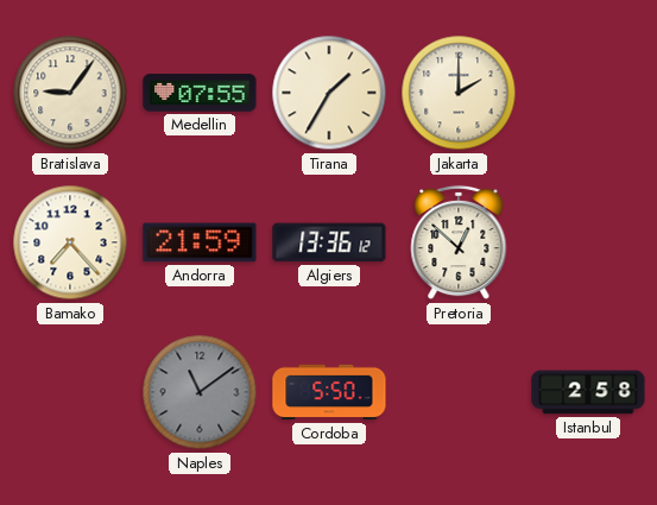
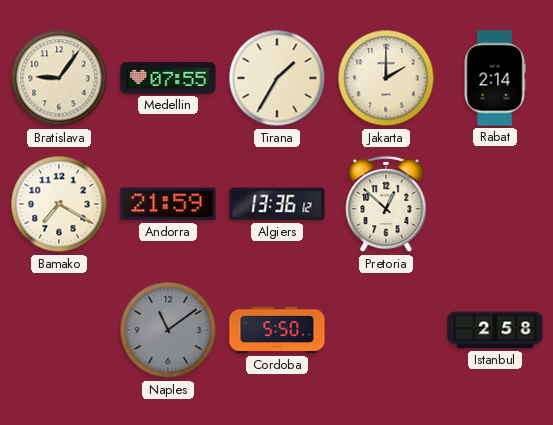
Rabat: none -> 2:14
Bamako: 7:23 -> 7:20
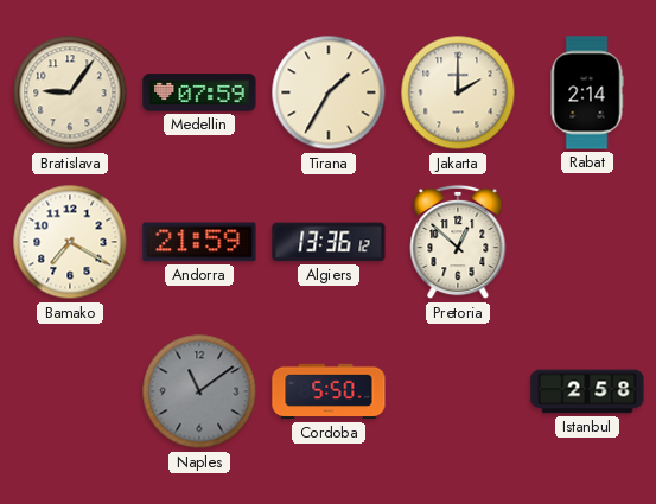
Medellin: 07:55 -> 07:59
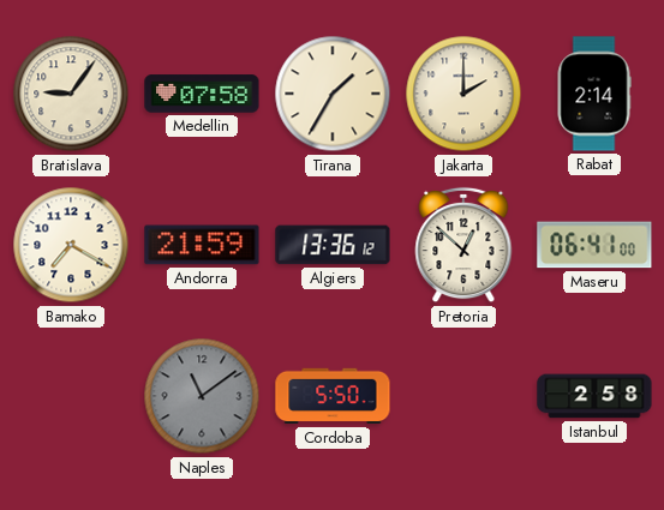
Medellin: 07:59 -> 07:58
Maseru: none -> 06:41
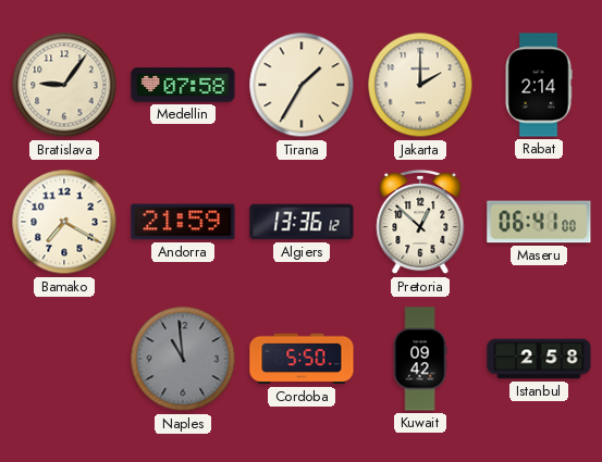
Naples: 11:09 -> 10:59
Kuwait: none -> 09:42
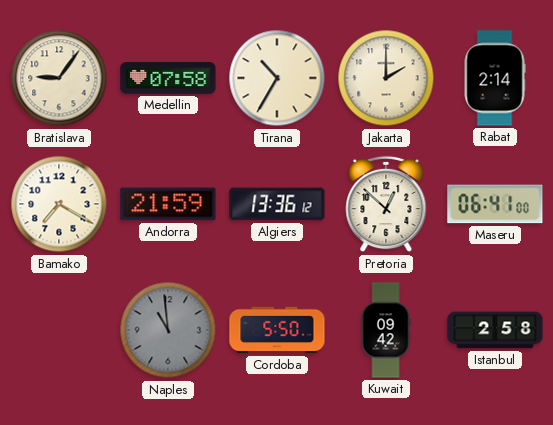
Tirana: 1:35 -> 10:35
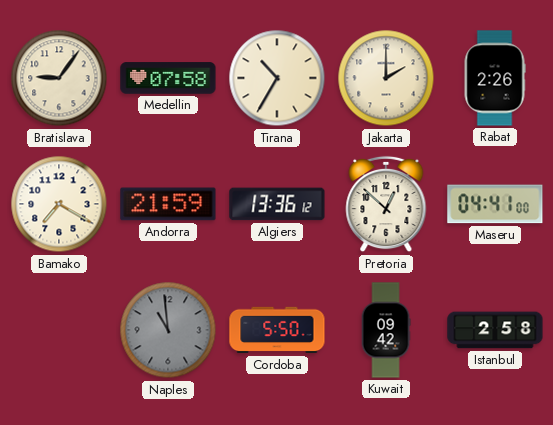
Rabat: 2:14 -> 2:26
Maseru: 06:41 -> 04:41
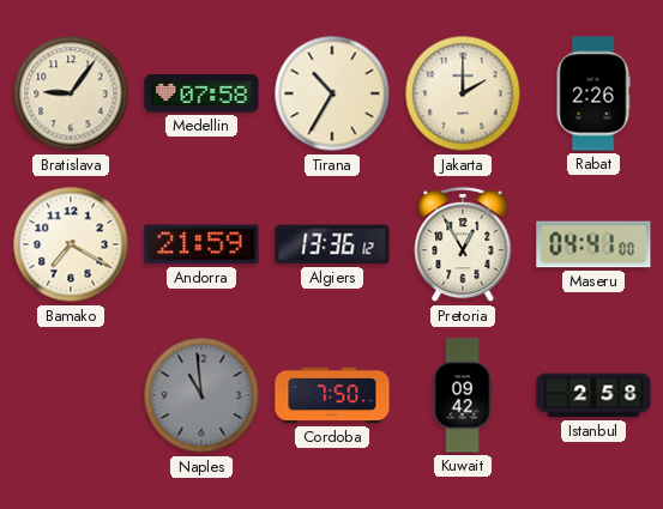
Pretoria: 12:52 -> 12:55
Cordoba: 5:50 -> 7:50
